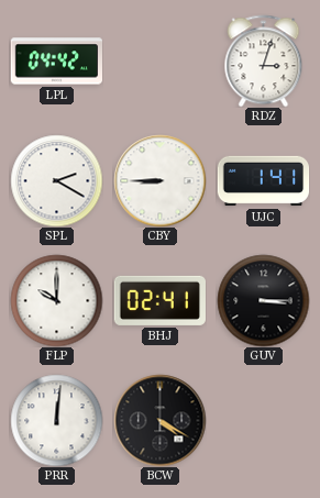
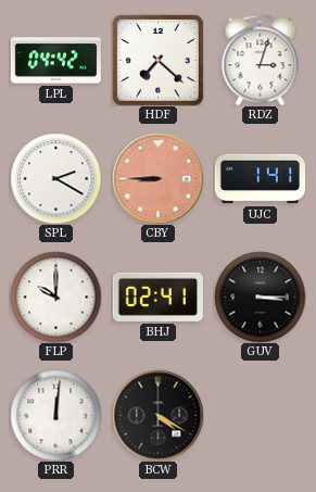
HDF: none -> 7:22
CBY dial: white -> salmon
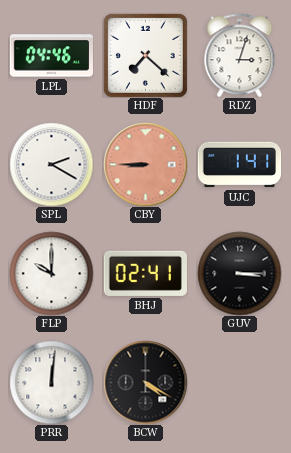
LPL: 04:42 -> 04:46
